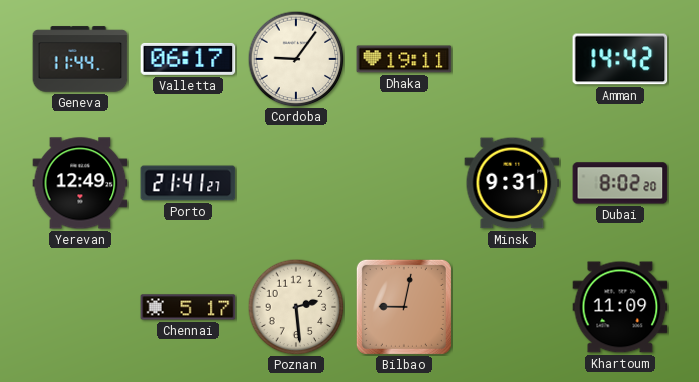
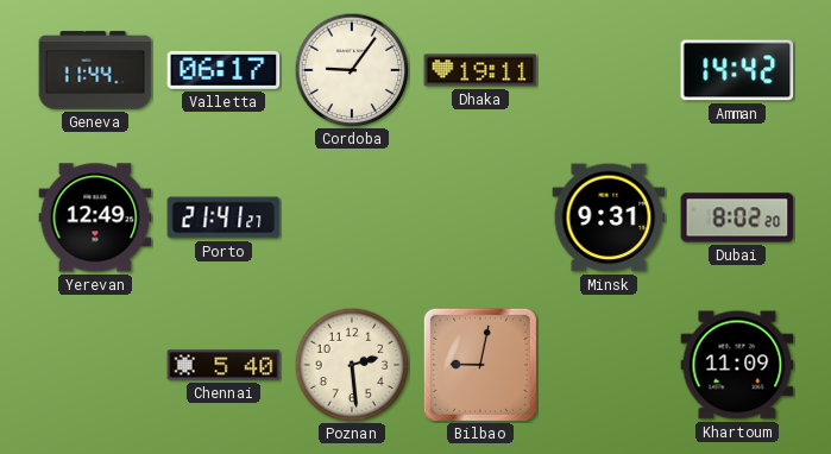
Chennai: 5:17 -> 5:40
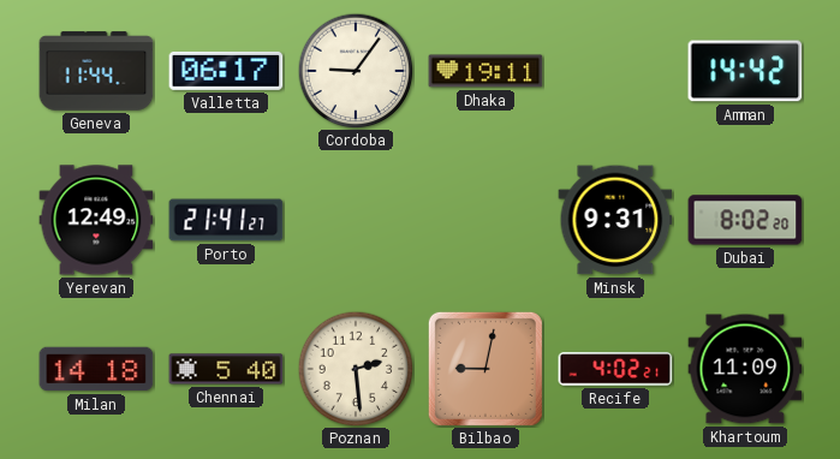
Milan: none -> 14:18
Recife: none -> 4:02
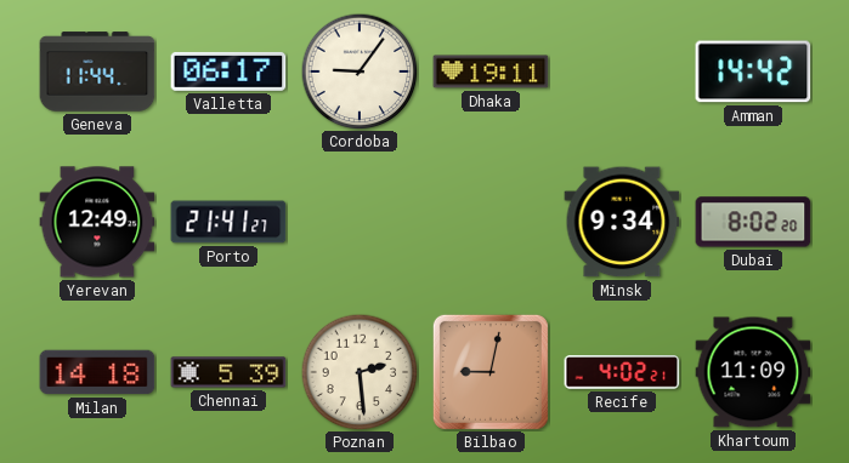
Minsk: 9:31 -> 9:34
Chennai: 5:40 -> 5:39
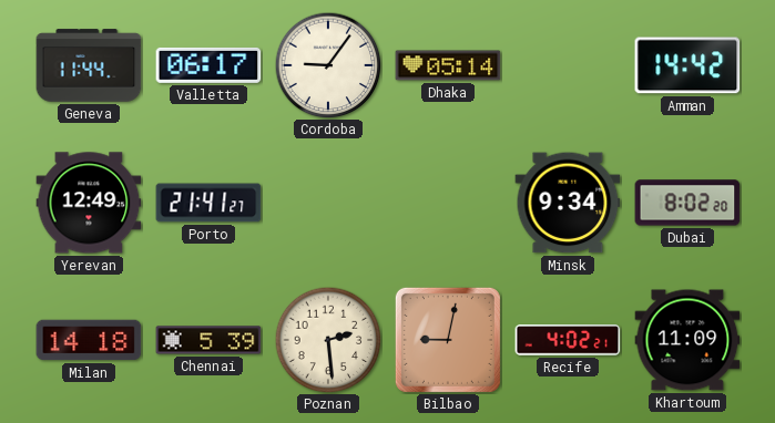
Dhaka: 19:11 -> 05:14
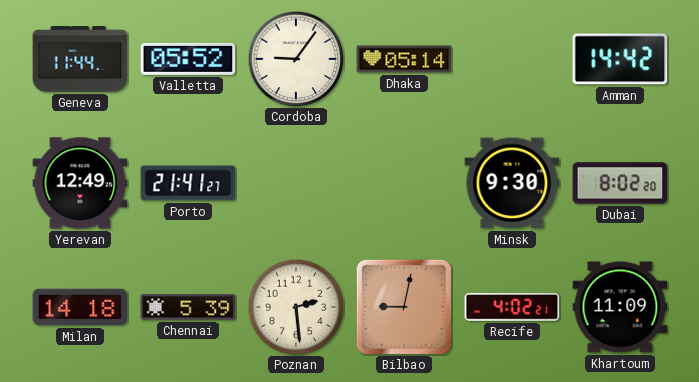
Valletta: 06:17 -> 05:52
Minsk: 9:34 -> 9:30
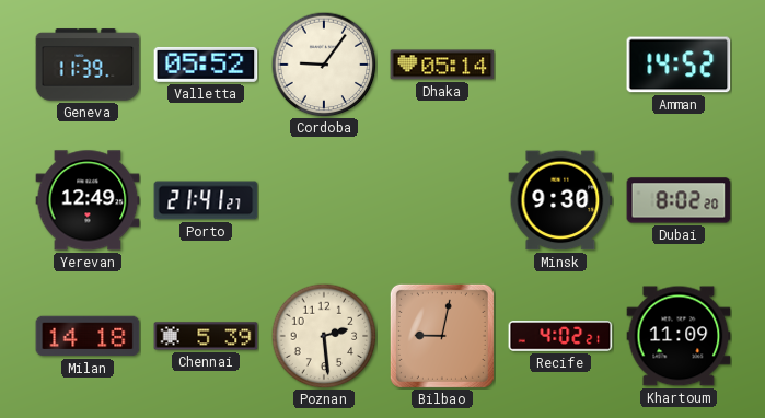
Geneva: 11:44 -> 11:39
Amman: 14:42 -> 14:52
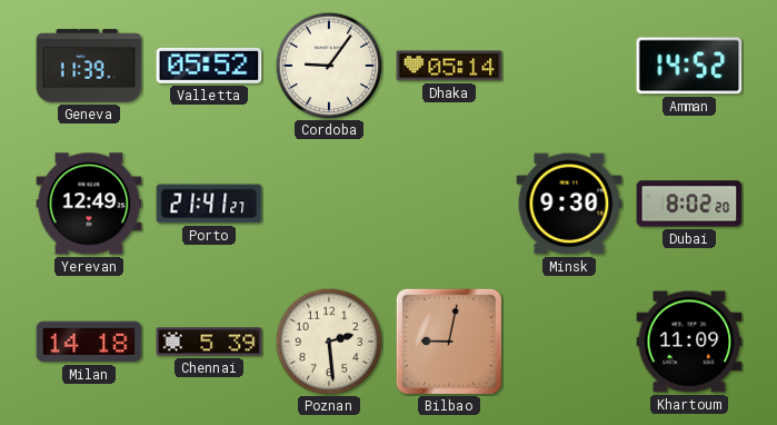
Recife: 4:02 -> none
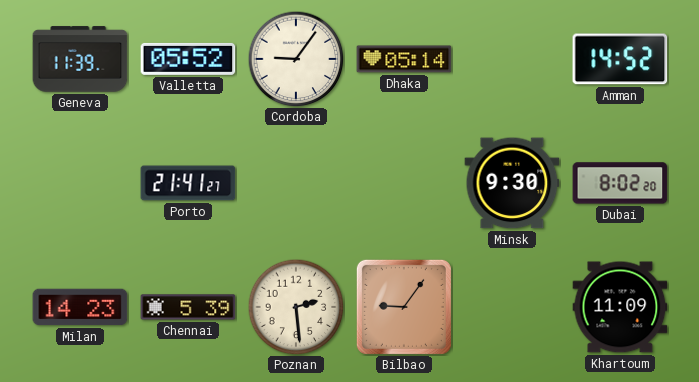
Yerevan: 12:49 -> none
Milan: 14:18 -> 14:23
Bilbao: 9:02 -> 9:06
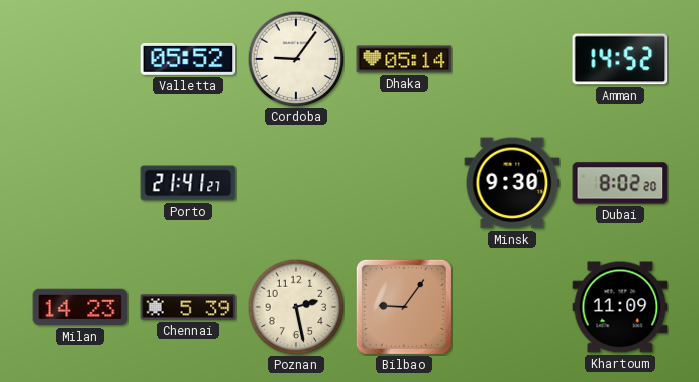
Geneva: 11:39 -> none
Poznan: 2:29 -> 2:28
